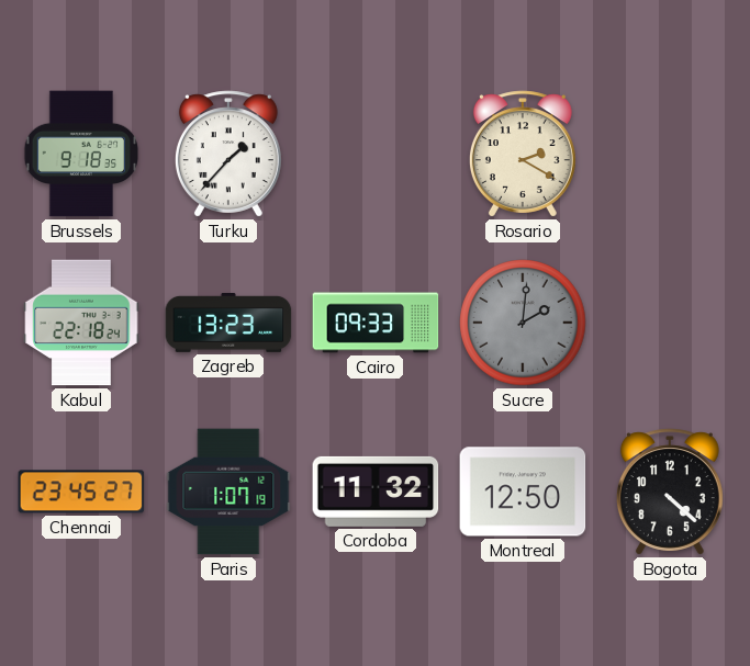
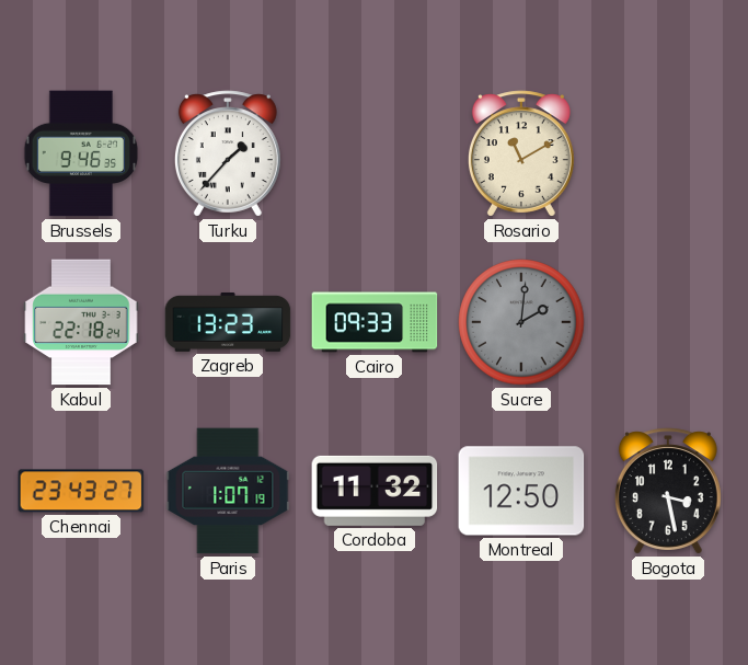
Brussels: 9:18 -> 9:46
Rosario: 2:20 -> 11:10
Chennai: 23:45 -> 23:43
Bogota: 4:22 -> 3:28
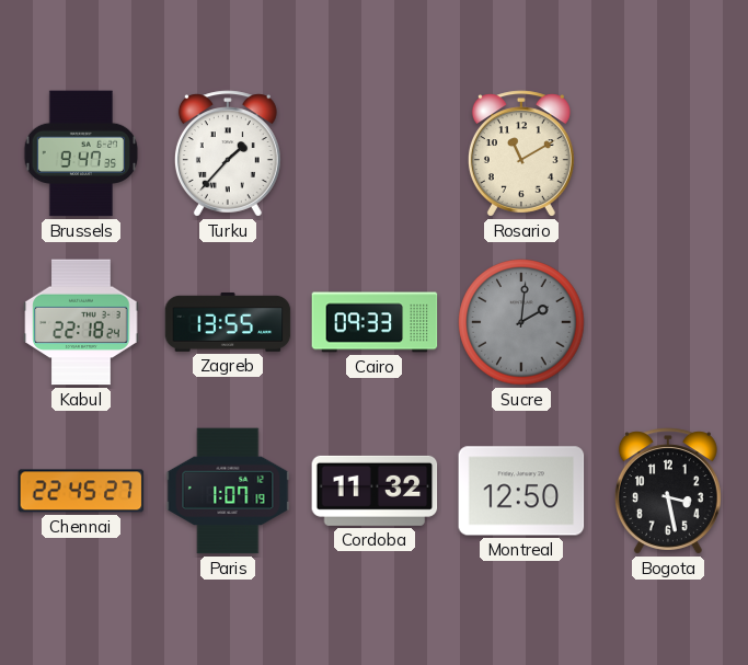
Brussels: 9:46 -> 9:47
Zagreb: 13:23 -> 13:55
Chennai: 23:43 -> 22:45
